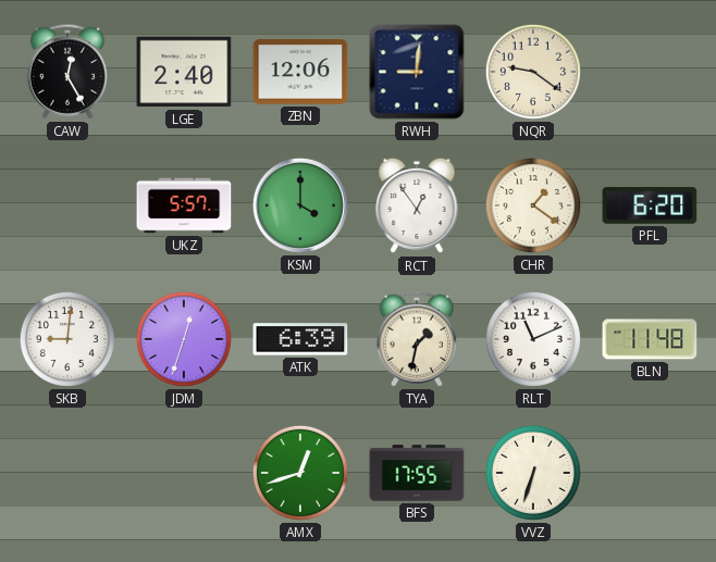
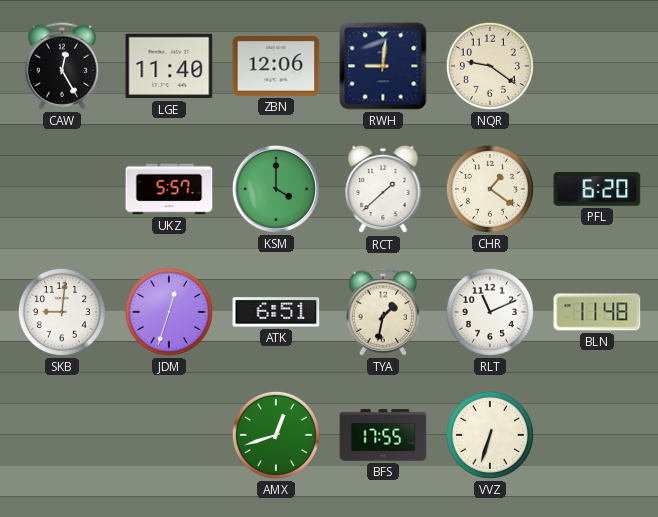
LGE: 2:40 -> 11:40
RCT: 12:54 -> 1:38
ATK: 6:39 -> 6:51
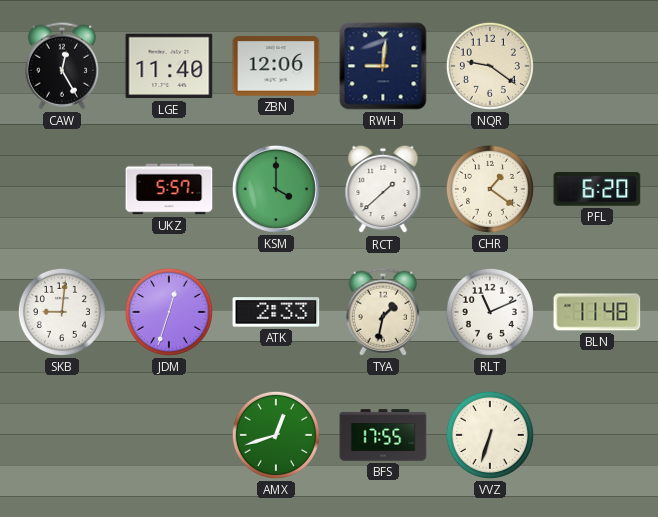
ATK: 6:51 -> 2:33
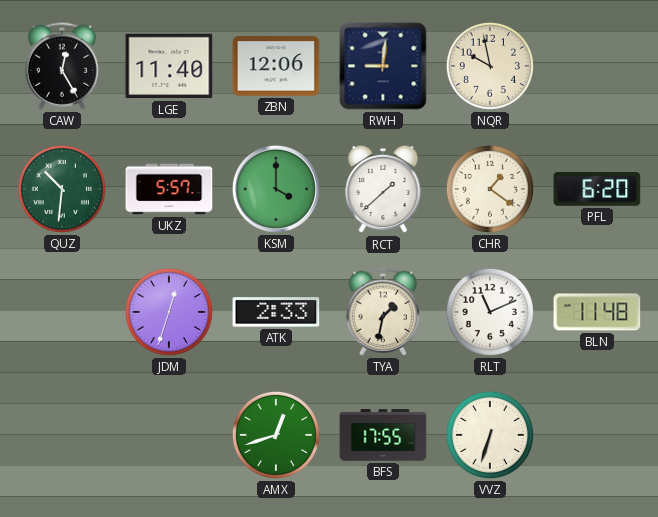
NQR: 9:21 -> 9:58
QUZ: none -> 10:31
SKB: 9:01 -> none
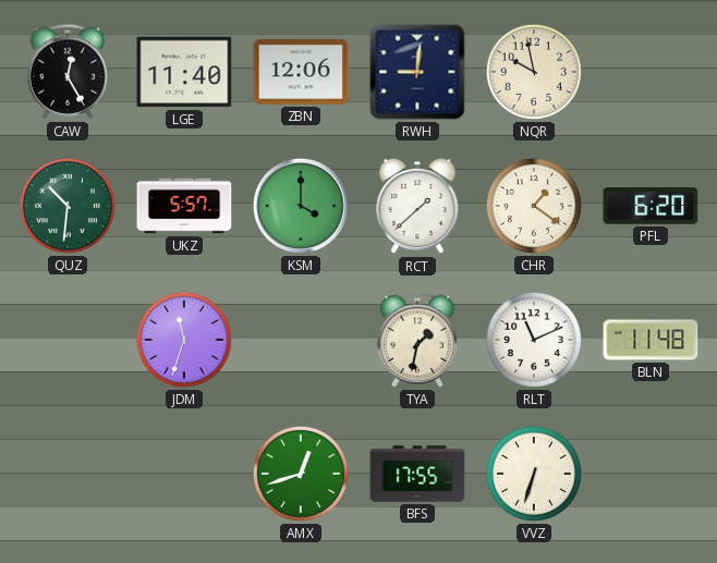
JDM: 12:33 -> 11:33
ATK: 2:33 -> none
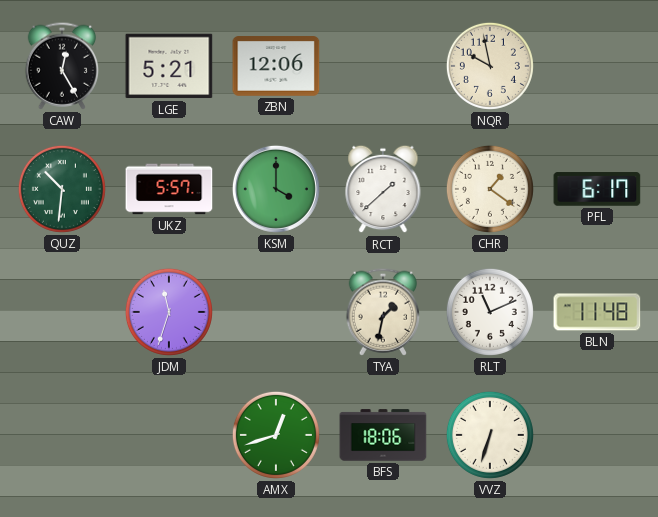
LGE: 11:40 -> 5:21
RWH: 9:01 -> none
PFL: 6:20 -> 6:17
BFS: 17:55 -> 18:06
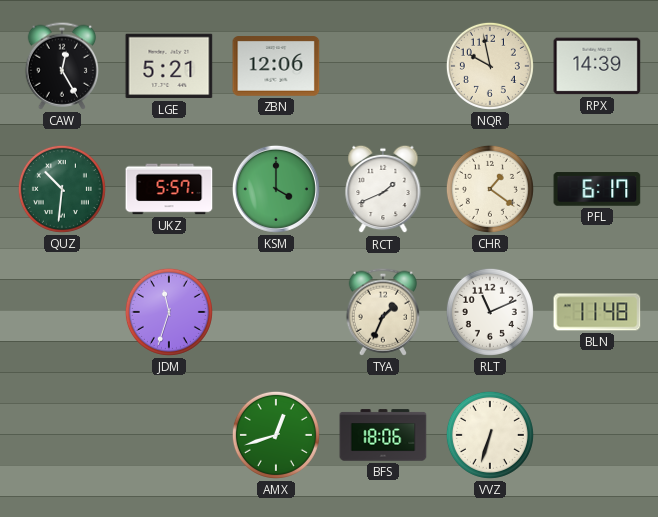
RPX: none -> 14:39
RCT: 1:38 -> 1:41
TYA: 1:32 -> 1:34
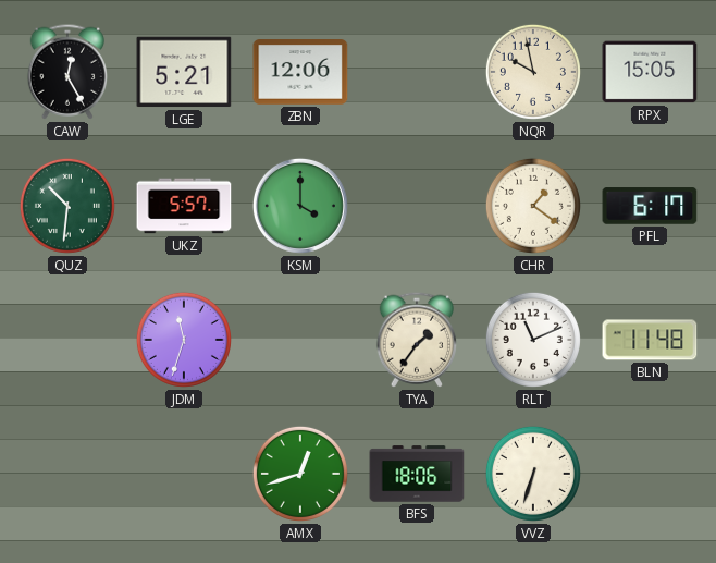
RPX: 14:39 -> 15:05
RCT: 1:41 -> none
TYA: 1:34 -> 1:36
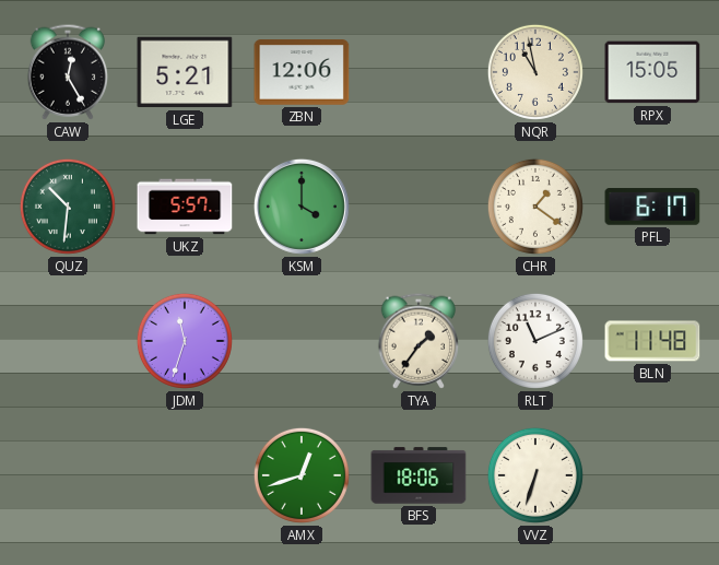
NQR: 9:58 -> 10:58
